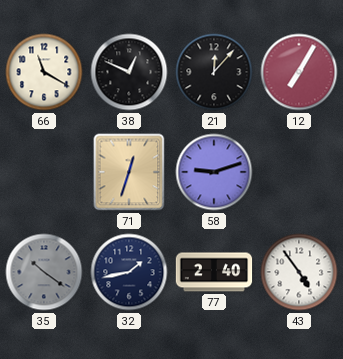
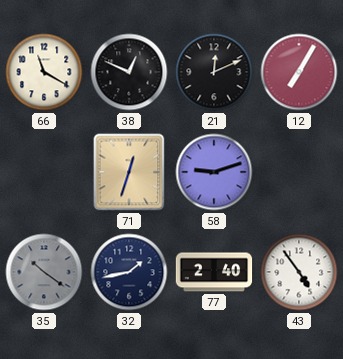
21: 12:07 -> 12:11
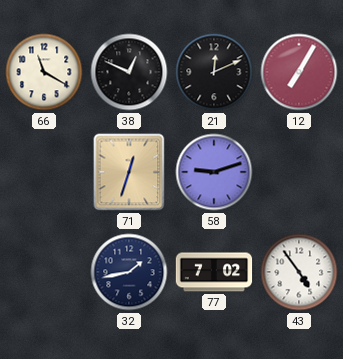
35: 10:21 -> none
77: 2:40 -> 7:02
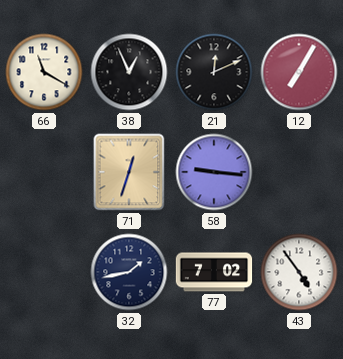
38: 12:49 -> 12:56
58: 9:12 -> 9:16
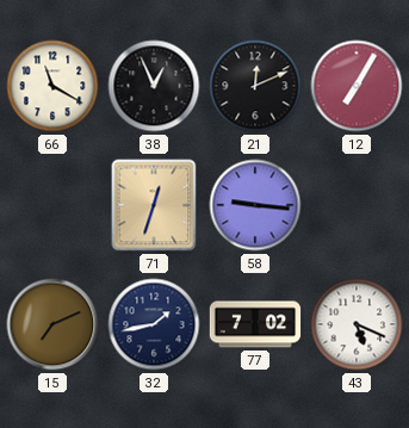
15: none -> 7:11
43: 4:54 -> 5:19
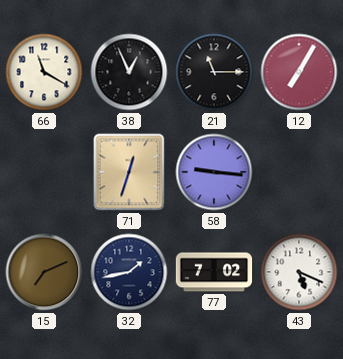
21: 12:11 -> 11:15
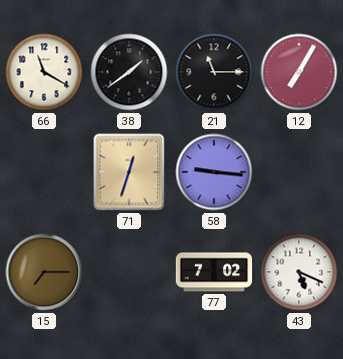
38: 12:56 -> 1:39
15: 7:11 -> 7:15
32: 1:43 -> none
